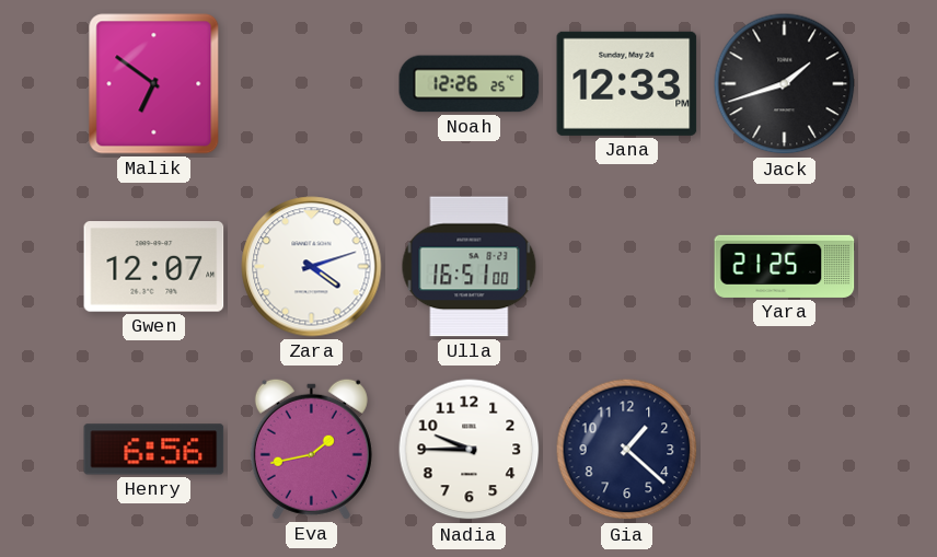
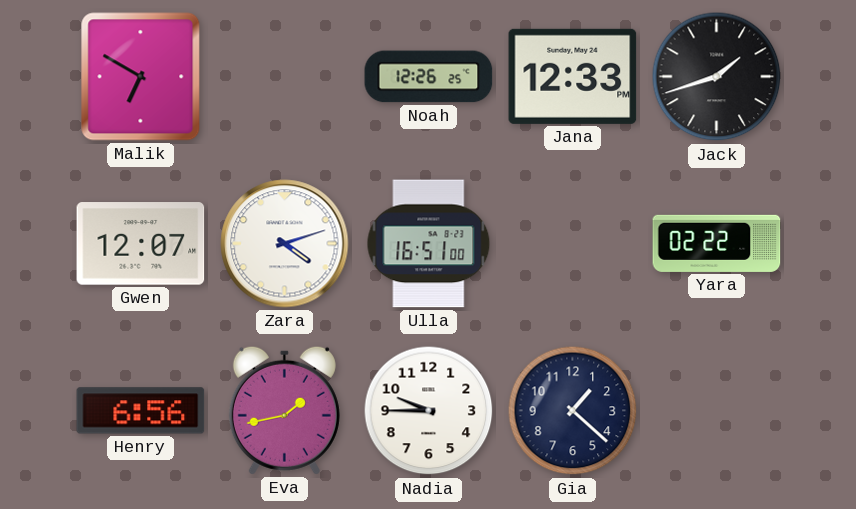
Malik: 6:51 -> 6:50
Yara: 21:25 -> 02:22
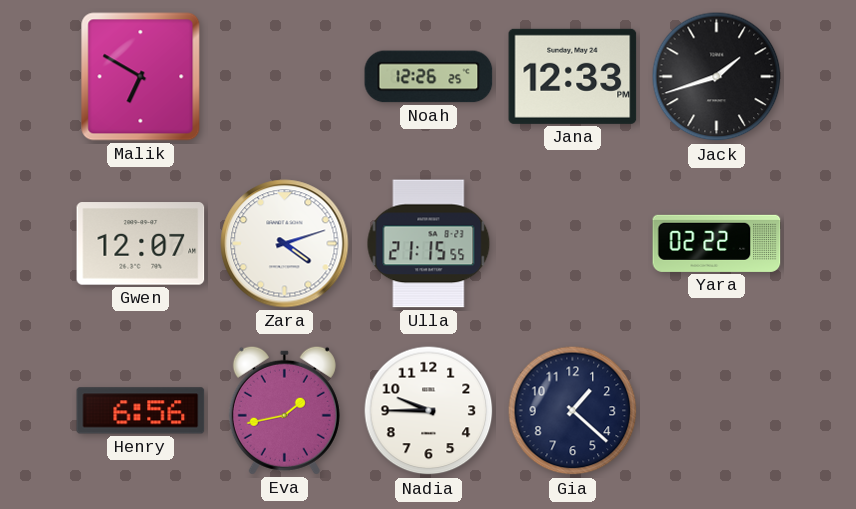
Ulla: 16:51 -> 21:15
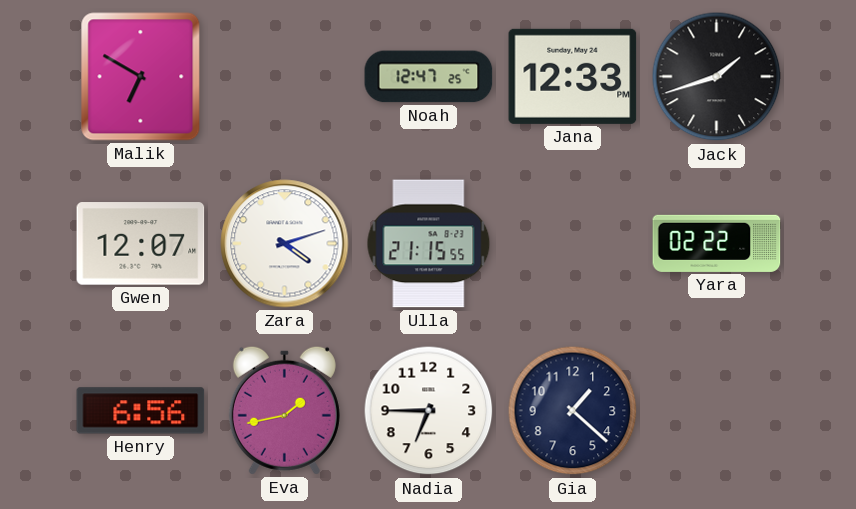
Noah: 12:26 -> 12:47
Nadia: 9:45 -> 6:45
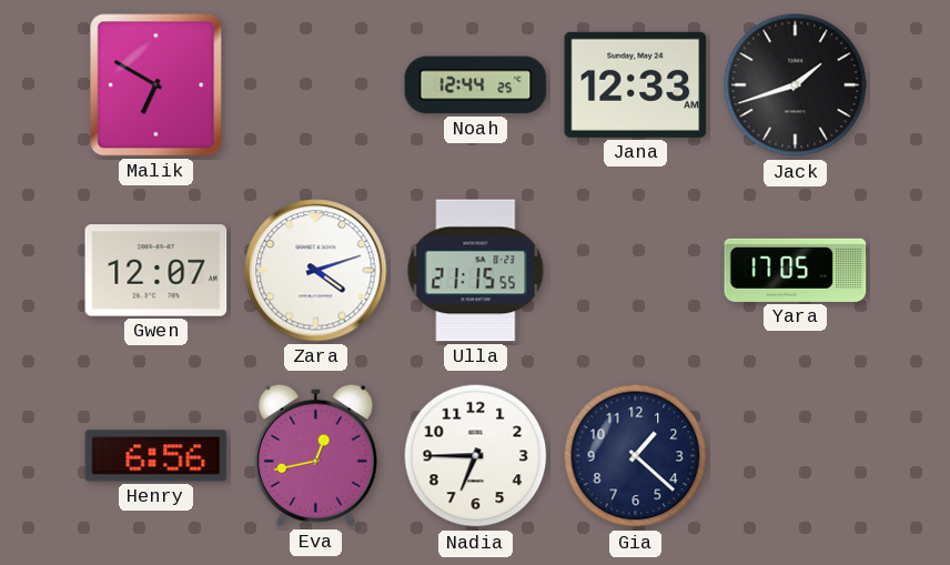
Noah: 12:47 -> 12:44
Jana: 12:33 PM -> 12:33 AM
Yara: 02:22 -> 17:05
Eva: 1:43 -> 12:43
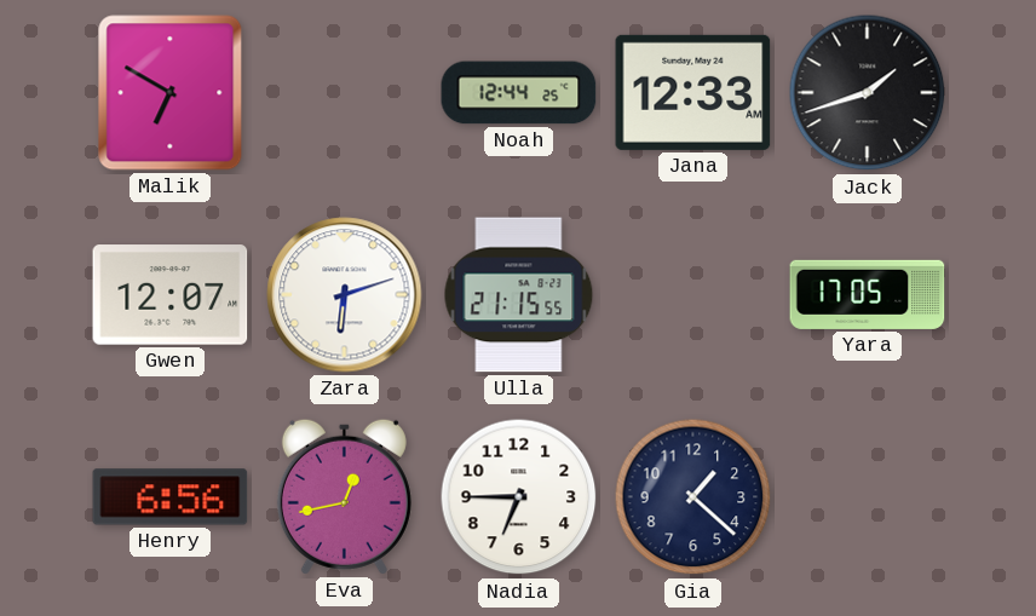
Zara: 4:12 -> 6:12
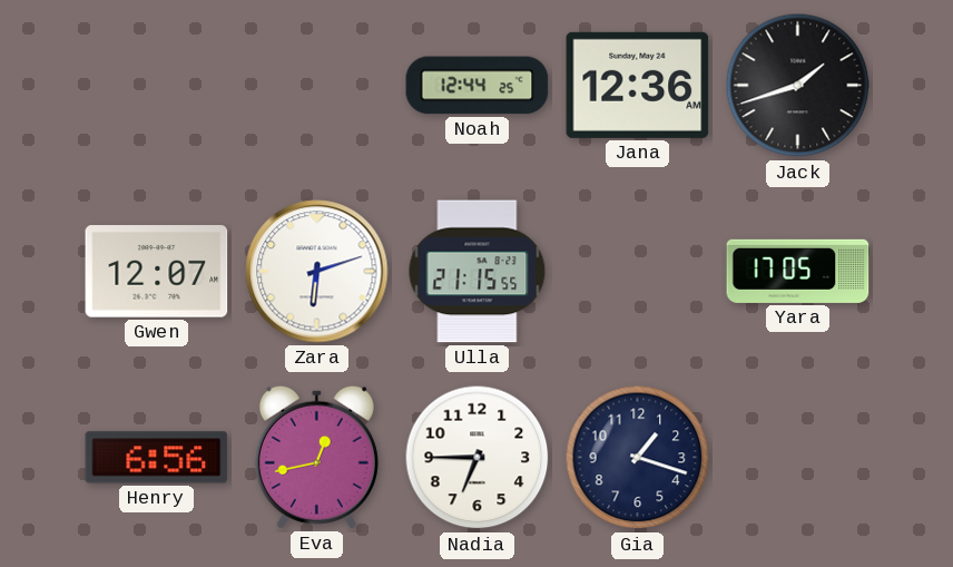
Malik: 6:50 -> none
Jana: 12:33 -> 12:36
Gia: 1:22 -> 1:18
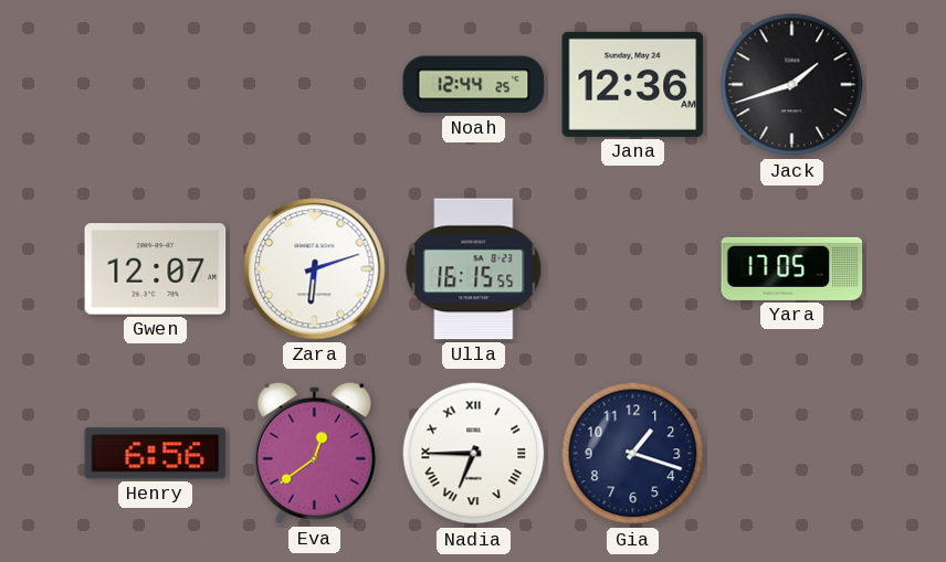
Ulla: 21:15 -> 16:15
Eva: 12:43 -> 12:39
Nadia numerals: Arabic -> Roman
